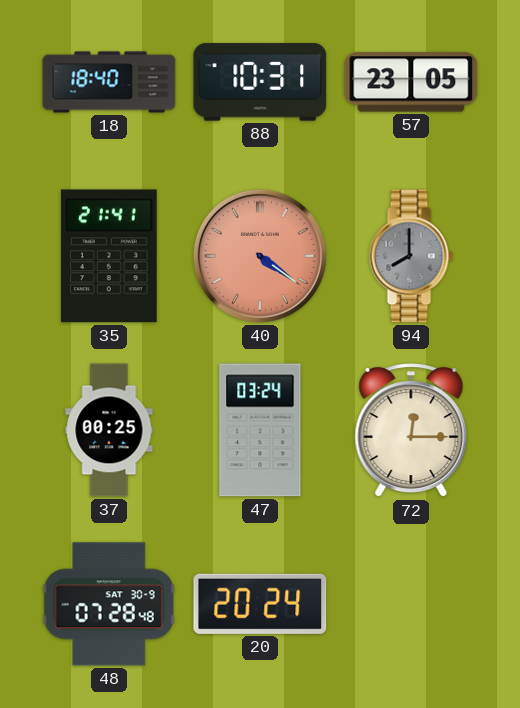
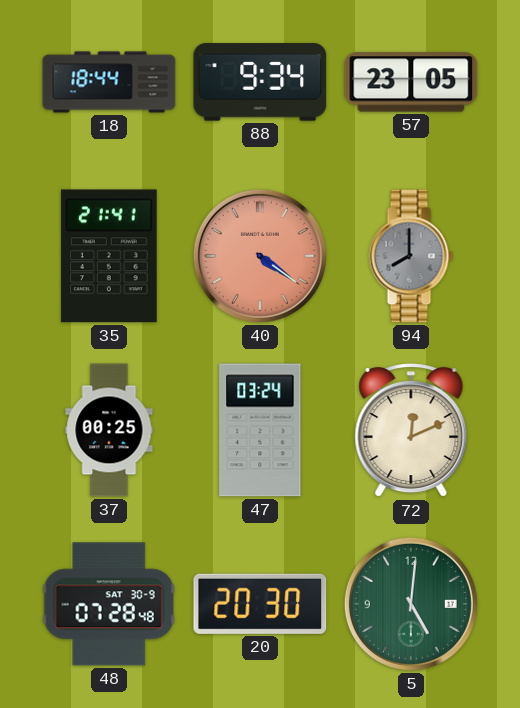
18: 18:40 -> 18:44
88: 10:31 -> 9:34
72: 12:15 -> 12:11
20: 20:24 -> 20:30
5: none -> 5:01
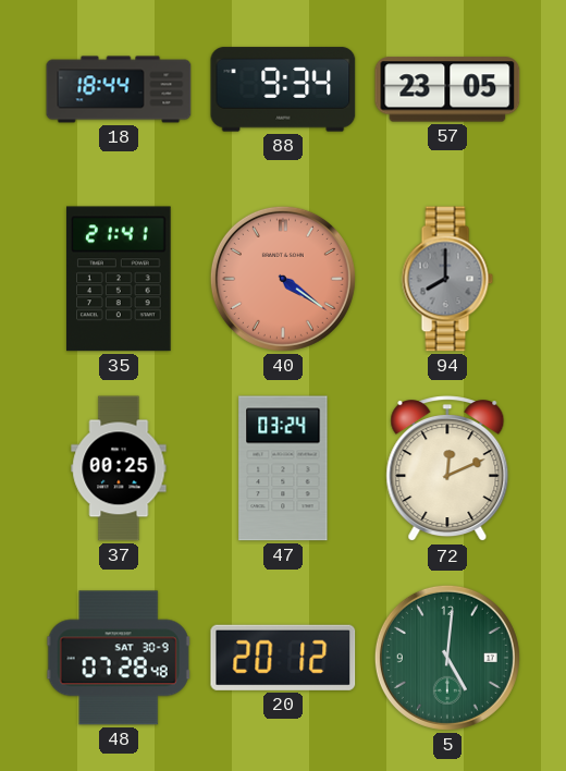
20: 20:30 -> 20:12
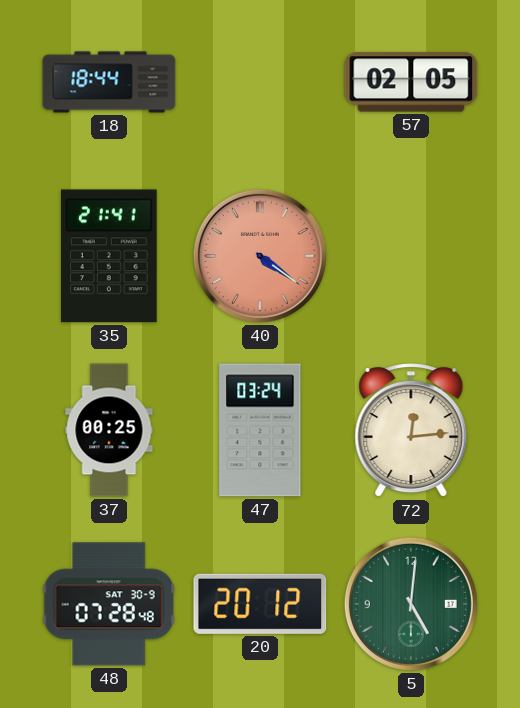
88: 9:34 -> none
57: 23:05 -> 02:05
94: 8:00 -> none
72: 12:11 -> 12:14
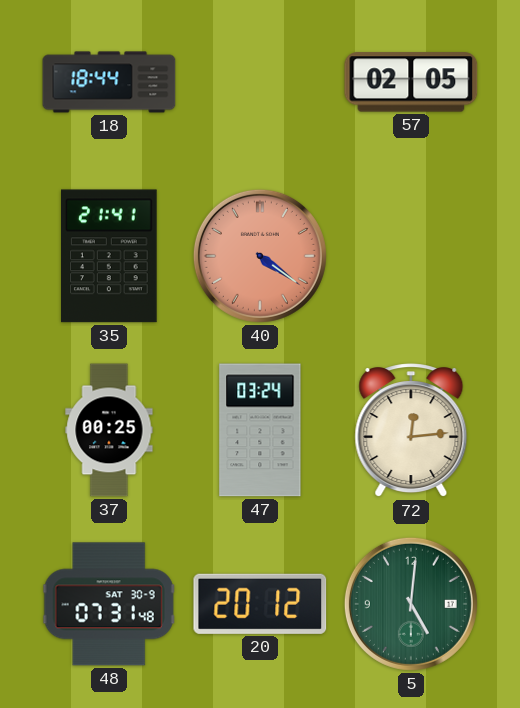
48: 07:28 -> 07:31
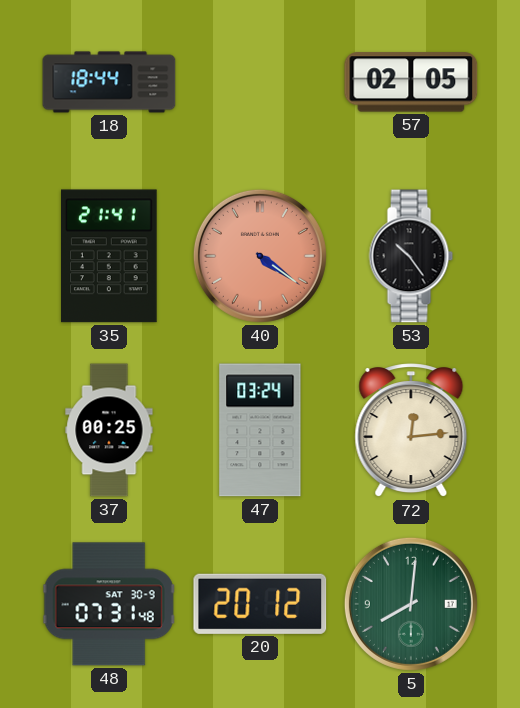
53: none -> 10:24
5: 5:01 -> 8:01
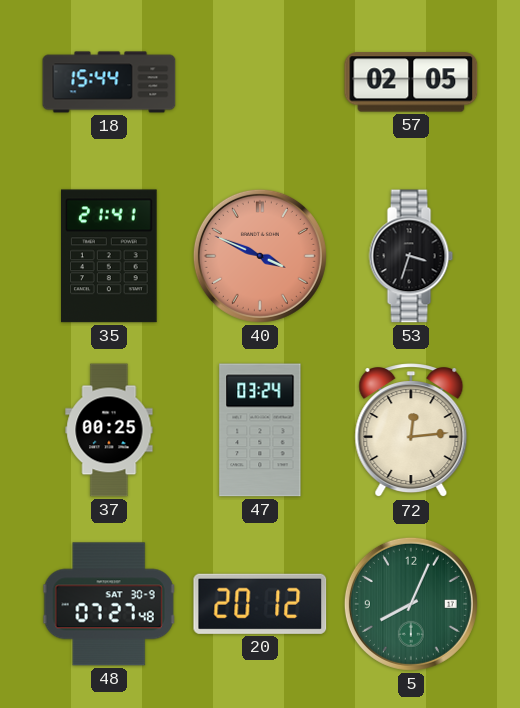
18: 18:44 -> 15:44
40: 4:21 -> 3:49
53: 10:24 -> 3:33
48: 07:31 -> 07:27
5: 8:01 -> 8:04
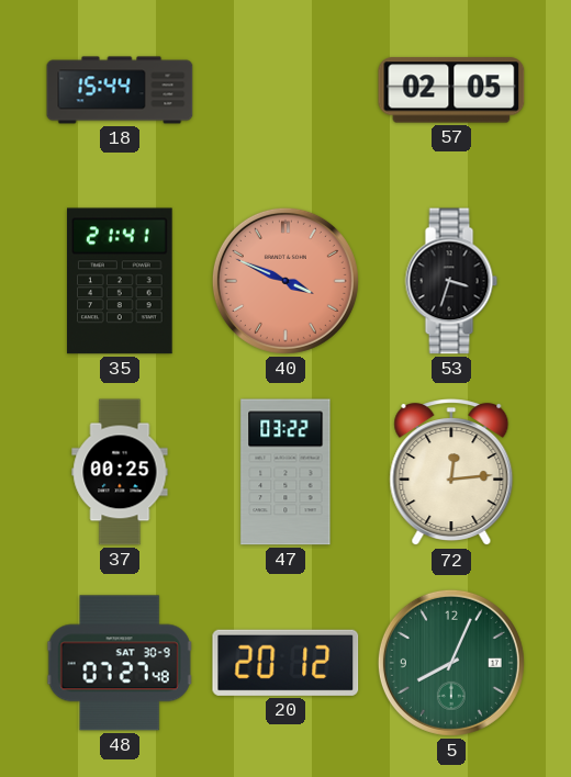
47: 03:24 -> 03:22
